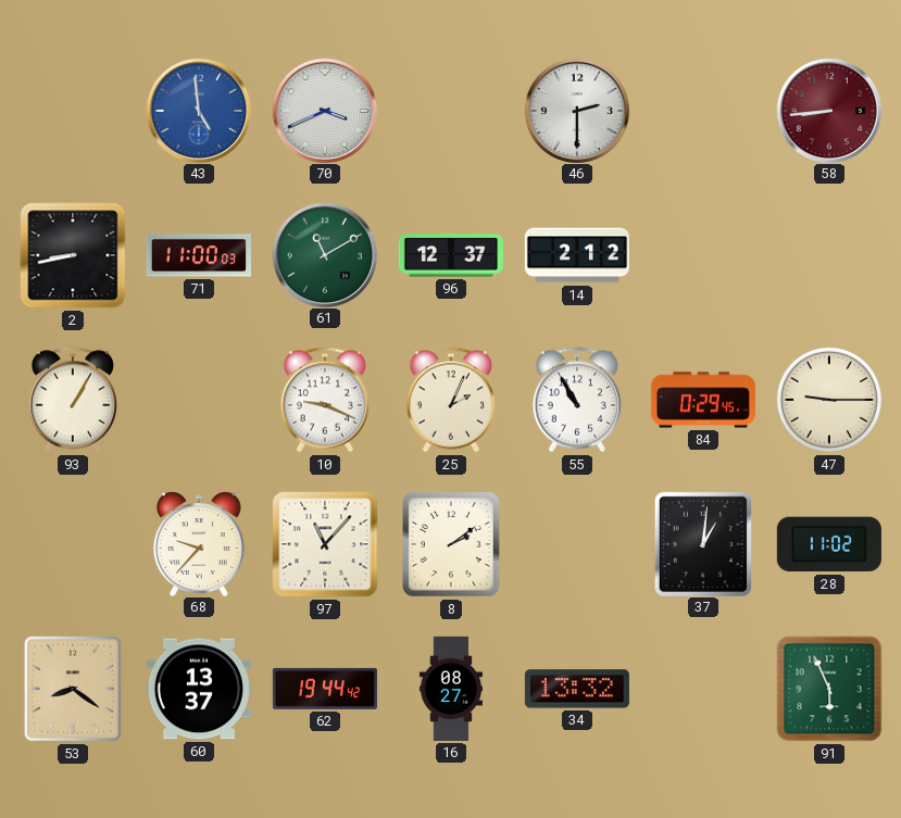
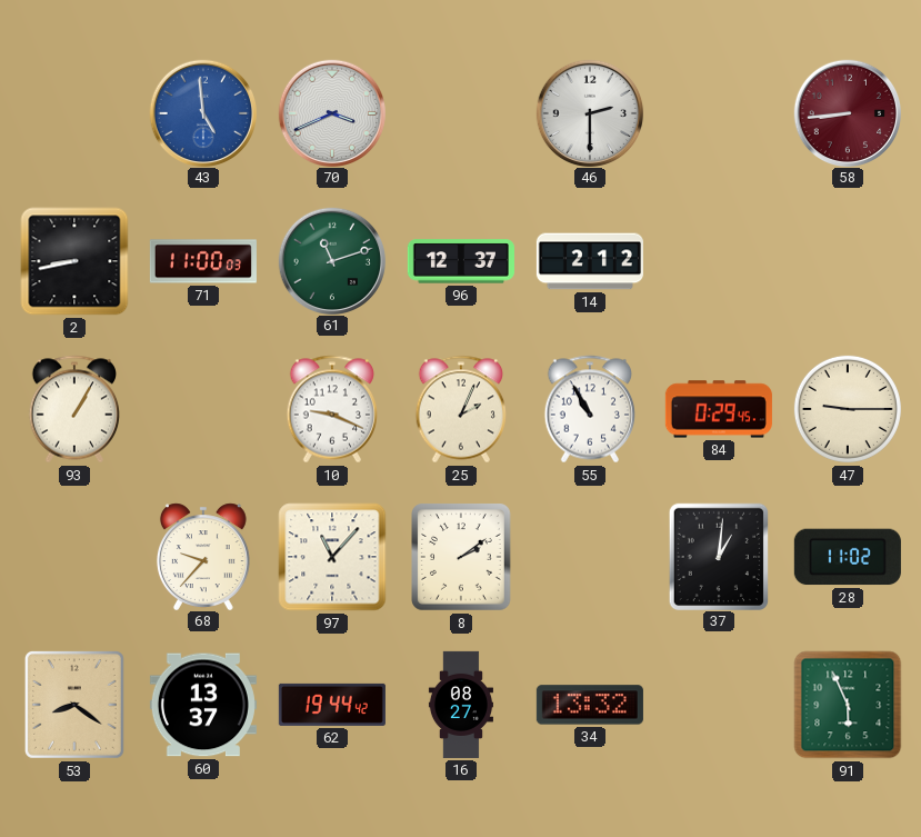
61: 11:10 -> 11:12
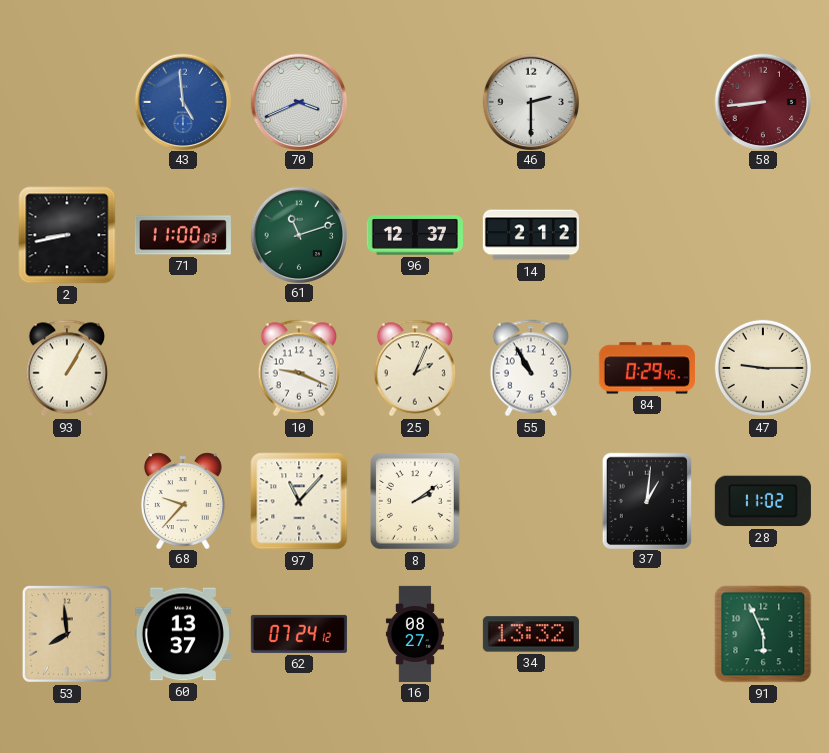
53: 8:21 -> 7:59
62: 19:44 -> 07:24
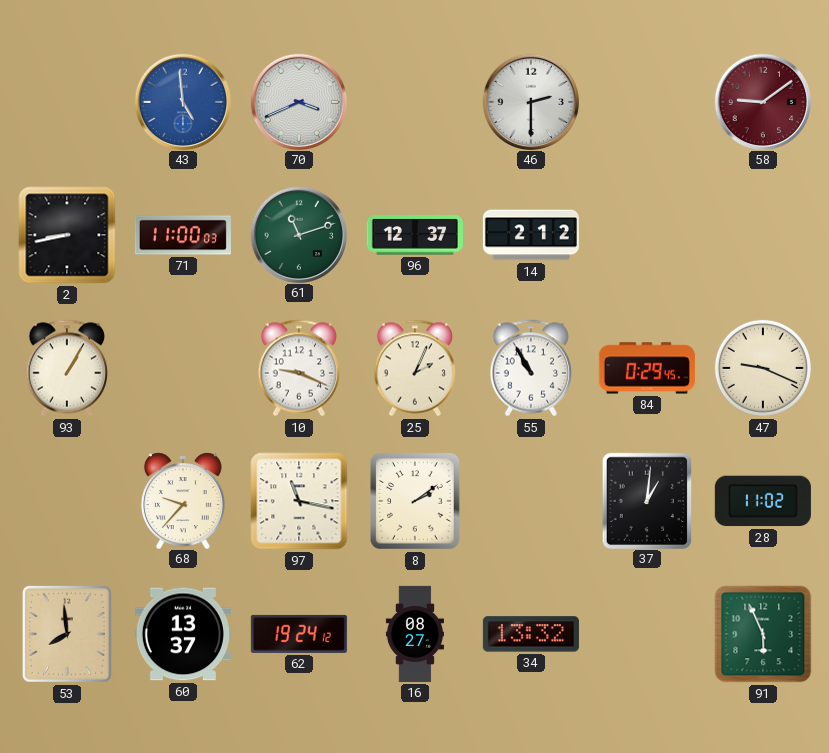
58: 8:44 -> 9:09
47: 9:15 -> 9:19
97: 11:07 -> 11:17
62: 07:24 -> 19:24
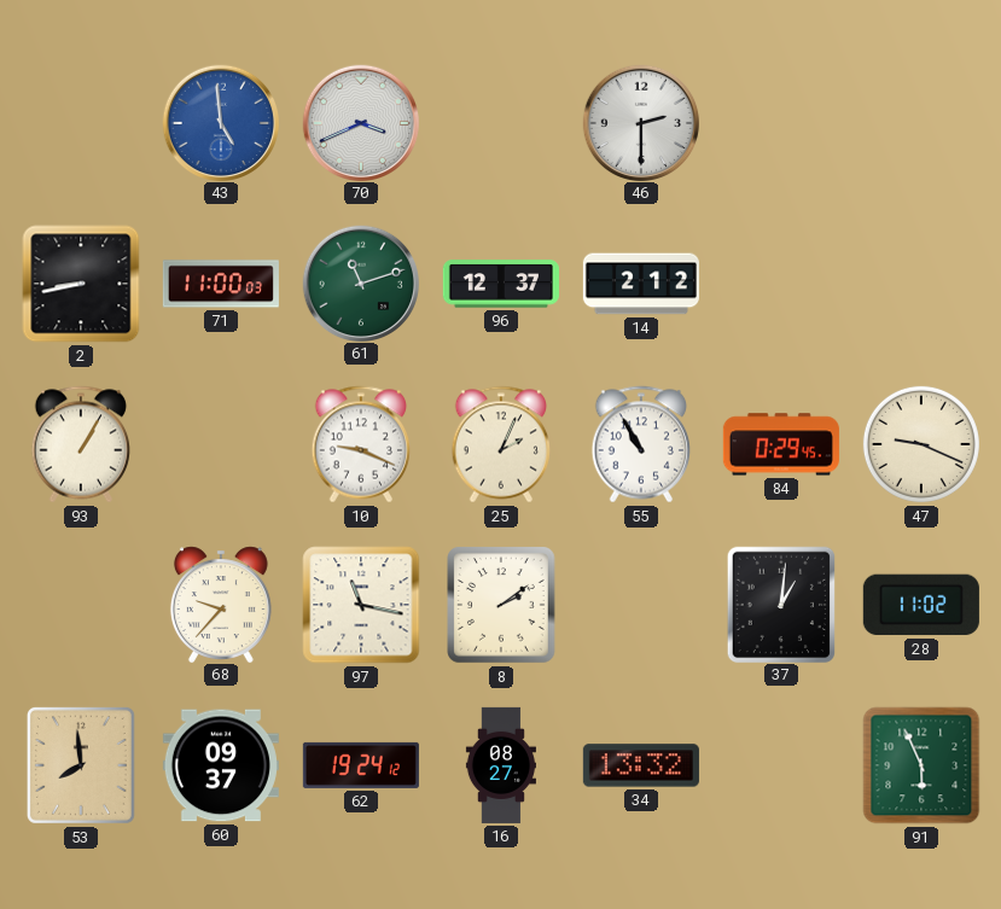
58: 9:09 -> none
60: 13:37 -> 09:37
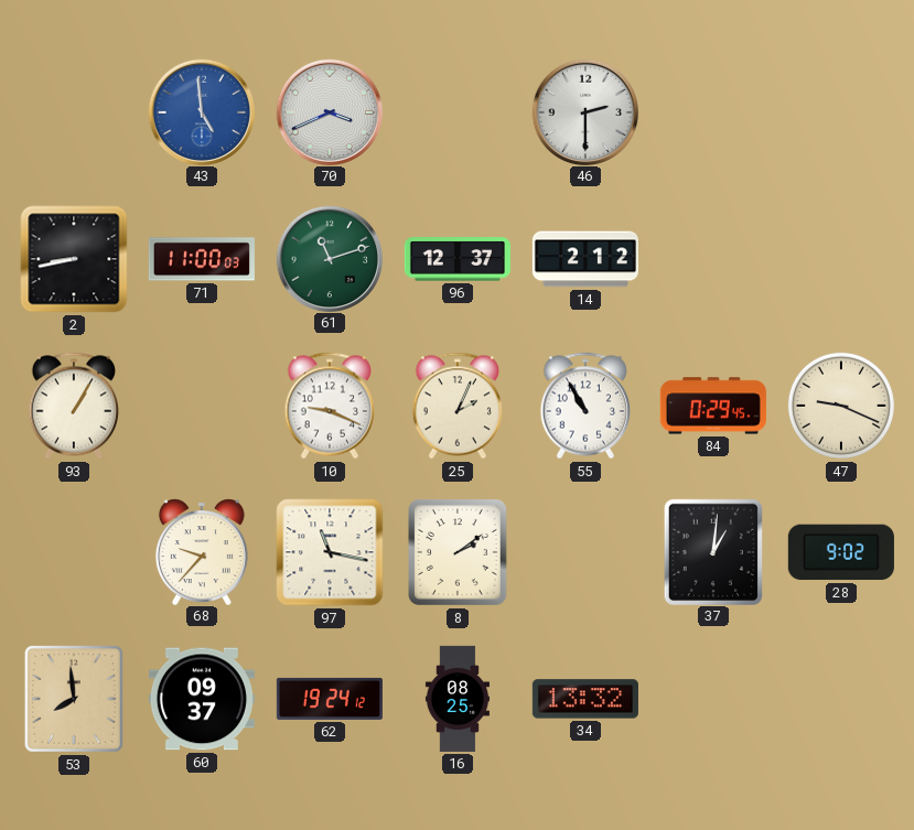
28: 11:02 -> 9:02
16: 08:27 -> 08:25
91: 5:56 -> none
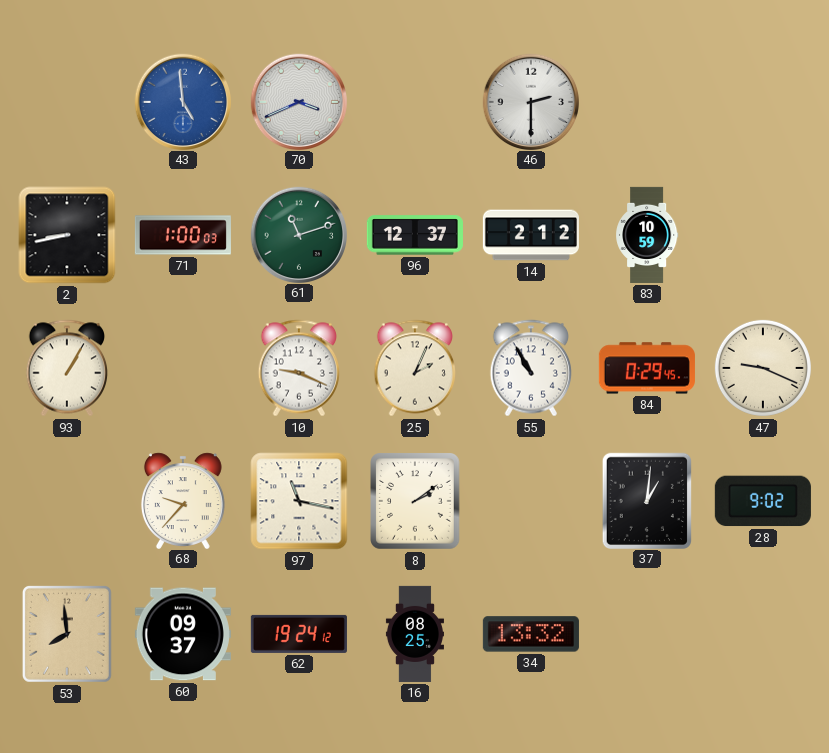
71: 11:00 -> 1:00
83: none -> 10:59
